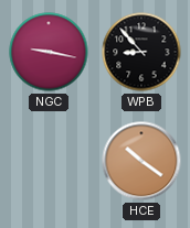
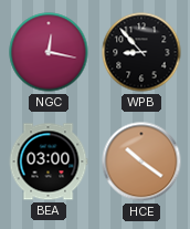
NGC: 9:17 -> 12:17
BEA: none -> 03:00
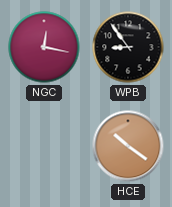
WPB: 8:53 -> 8:54
BEA: 03:00 -> none
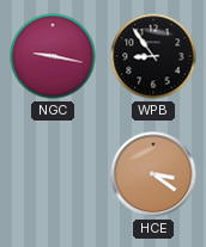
NGC: 12:17 -> 9:17
HCE: 10:21 -> 3:21
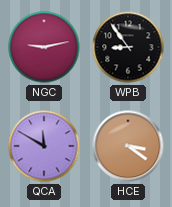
NGC: 9:17 -> 9:13
QCA: none -> 11:50
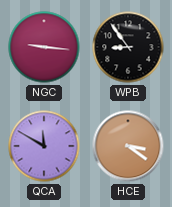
NGC: 9:13 -> 9:16
